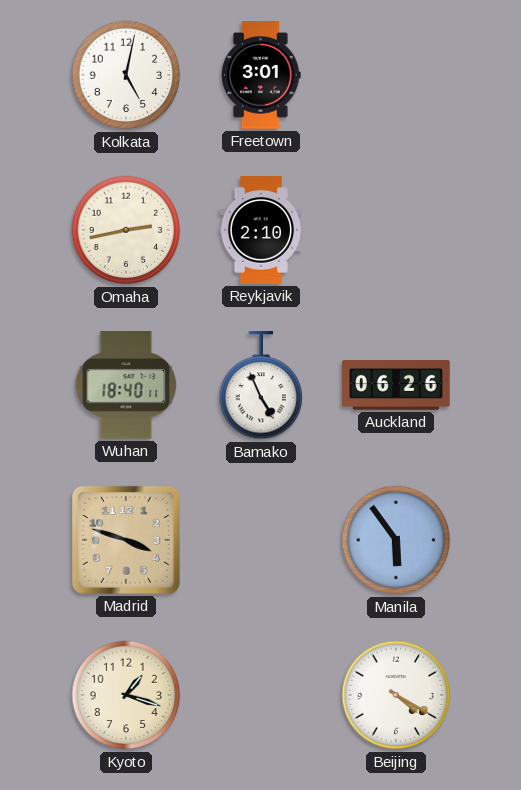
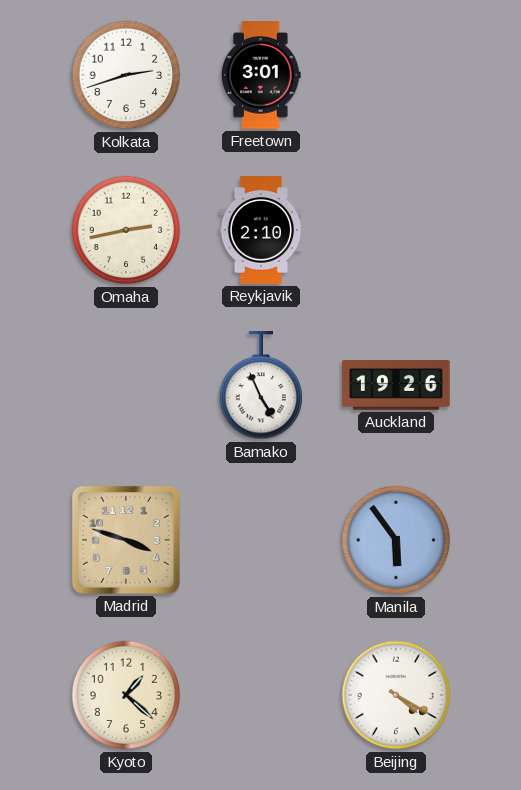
Kolkata: 5:02 -> 2:42
Wuhan: 18:40 -> none
Auckland: 06:26 -> 19:26
Kyoto: 1:18 -> 1:22
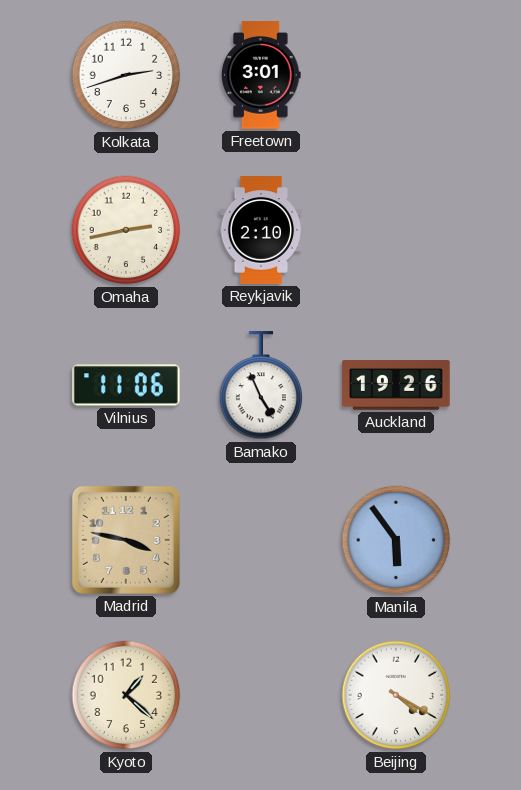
Vilnius: none -> 11:06
Madrid: 3:48 -> 3:47
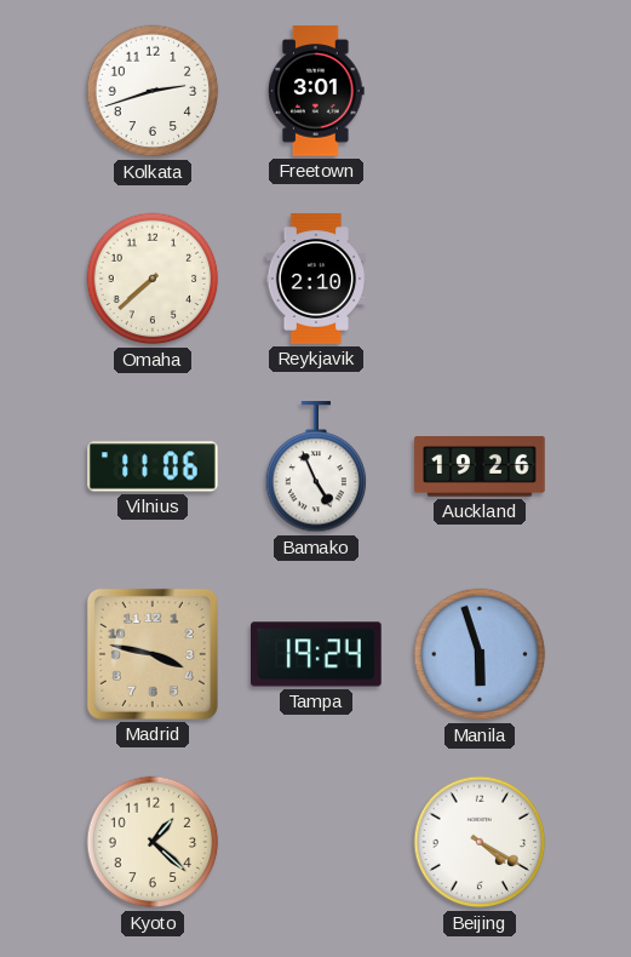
Omaha: 2:43 -> 7:38
Tampa: none -> 19:24
Manila: 5:54 -> 5:57
